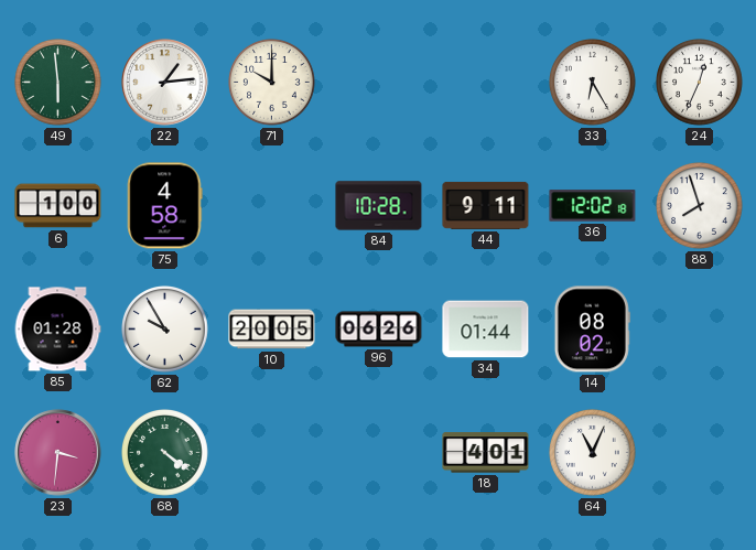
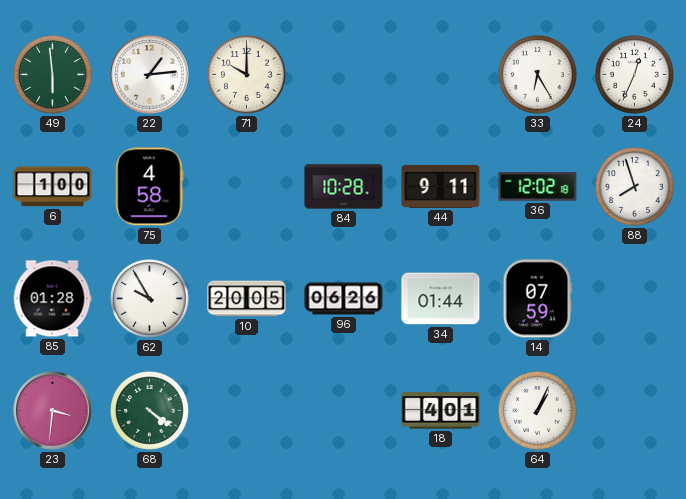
14: 08:02 -> 07:59
64: 11:04 -> 1:04
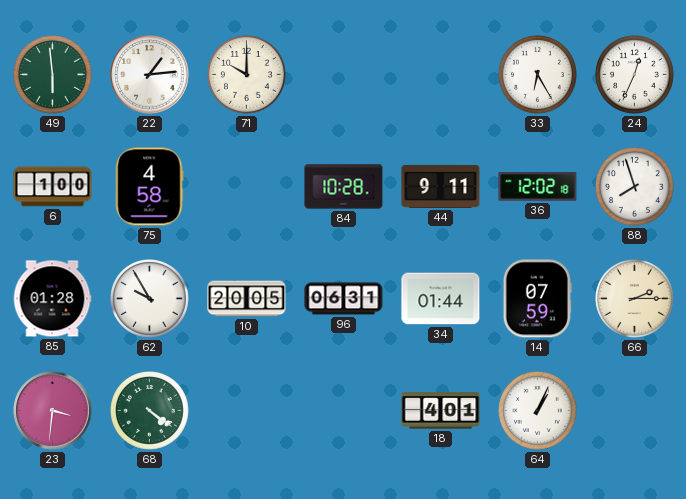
96: 06:26 -> 06:31
66: none -> 2:15
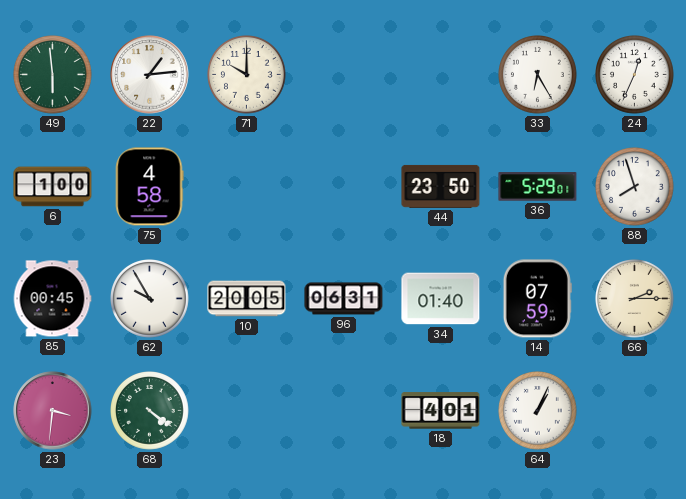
84: 10:28 -> none
44: 9:11 -> 23:50
36: 12:02 -> 5:29
85: 01:28 -> 00:45
34: 01:44 -> 01:40
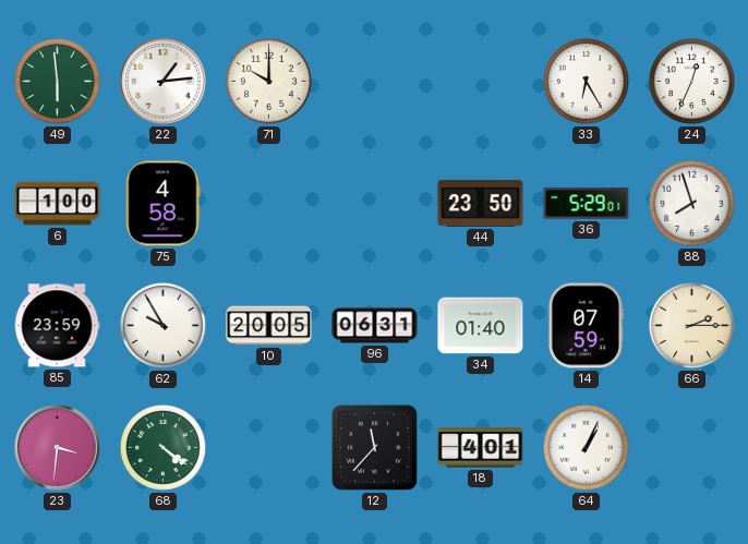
85: 00:45 -> 23:59
12: none -> 11:37
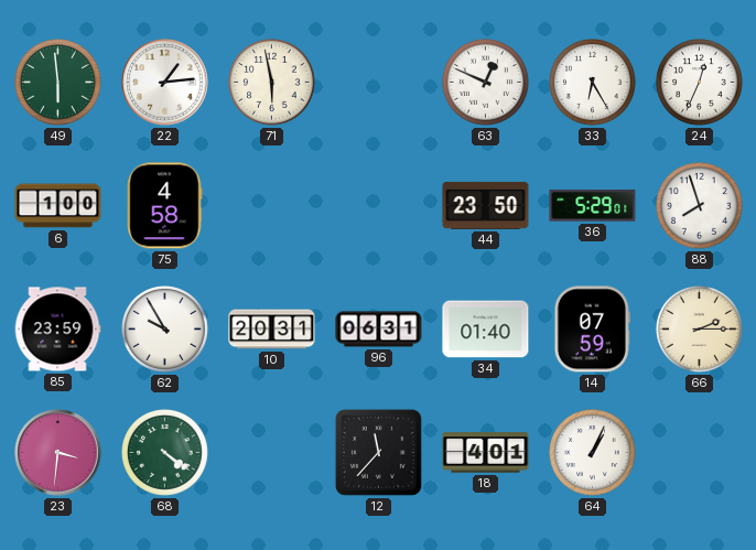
71: 10:00 -> 5:58
63: none -> 12:49
10: 20:05 -> 20:31
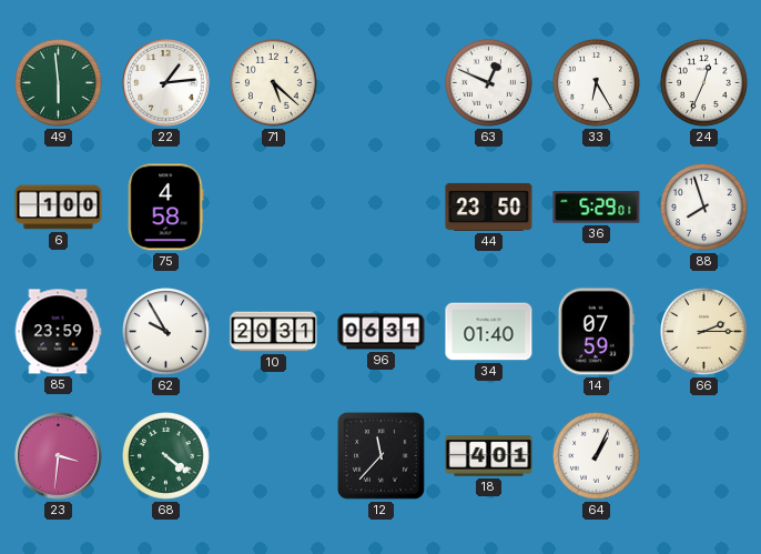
71: 5:58 -> 5:22
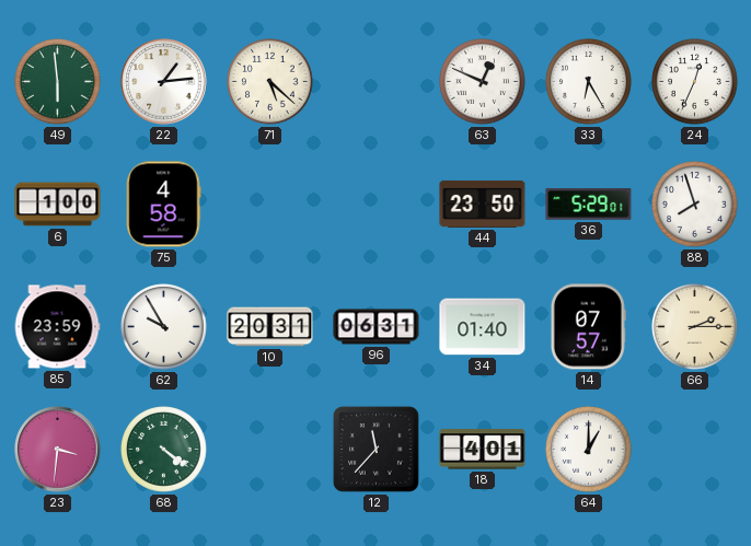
14: 07:59 -> 07:57
64: 1:04 -> 1:00
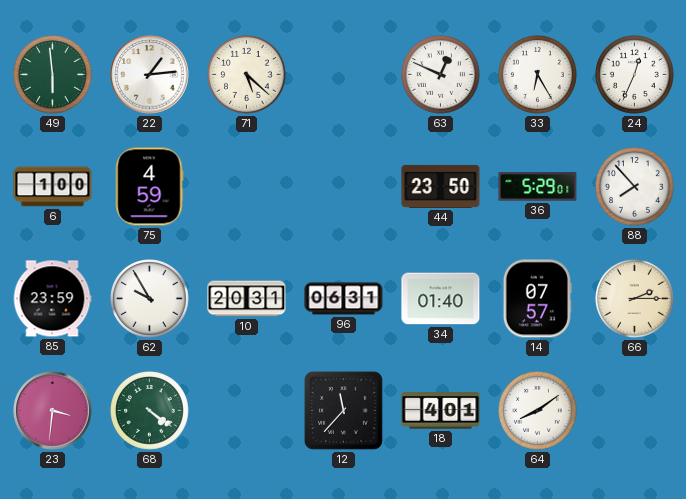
75: 4:58 -> 4:59
88: 7:57 -> 7:53
64: 1:00 -> 8:09
